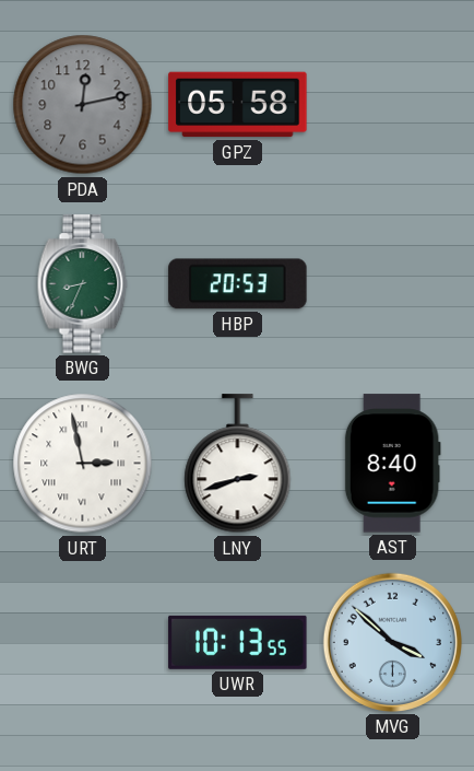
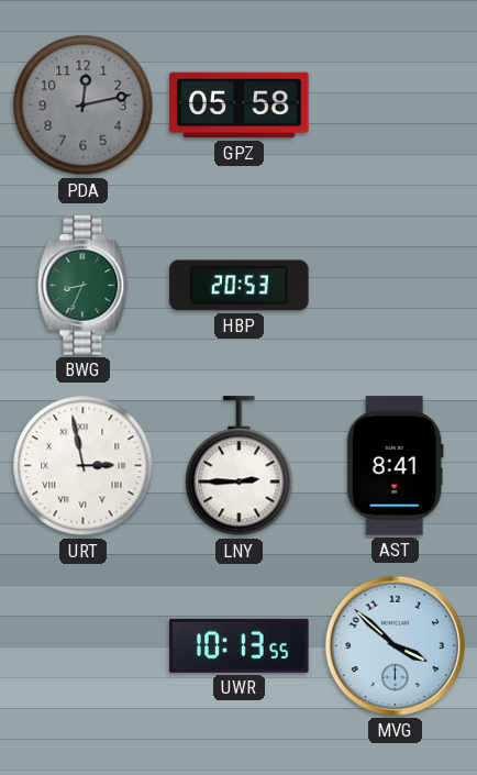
LNY: 2:42 -> 2:45
AST: 8:40 -> 8:41
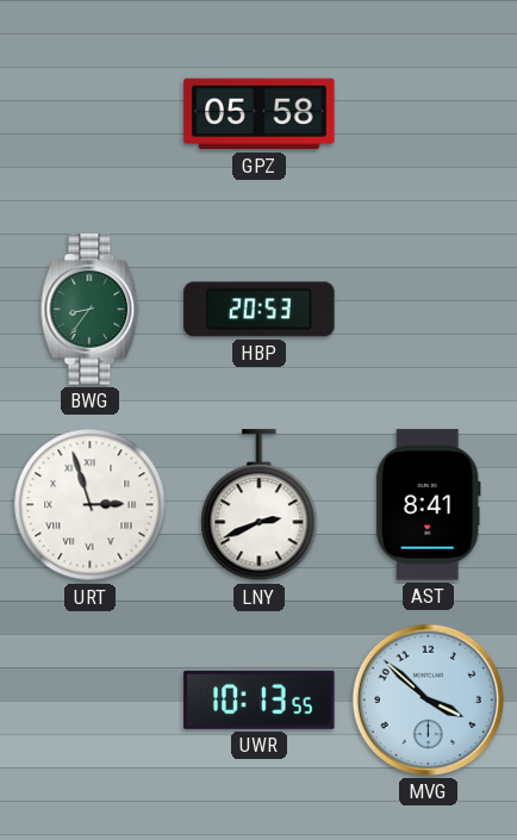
PDA: 12:13 -> none
BWG: 8:34 -> 8:36
URT: 2:58 -> 2:57
LNY: 2:45 -> 2:41
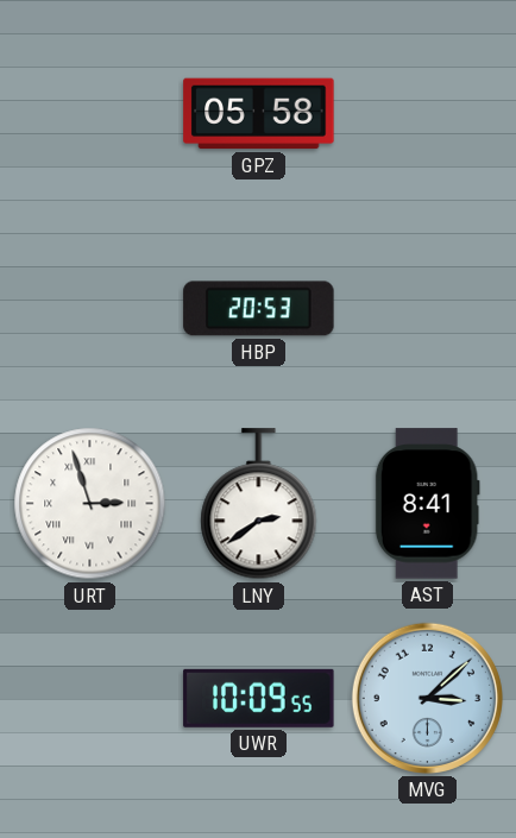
BWG: 8:36 -> none
LNY: 2:41 -> 2:39
UWR: 10:13 -> 10:09
MVG: 3:52 -> 3:08
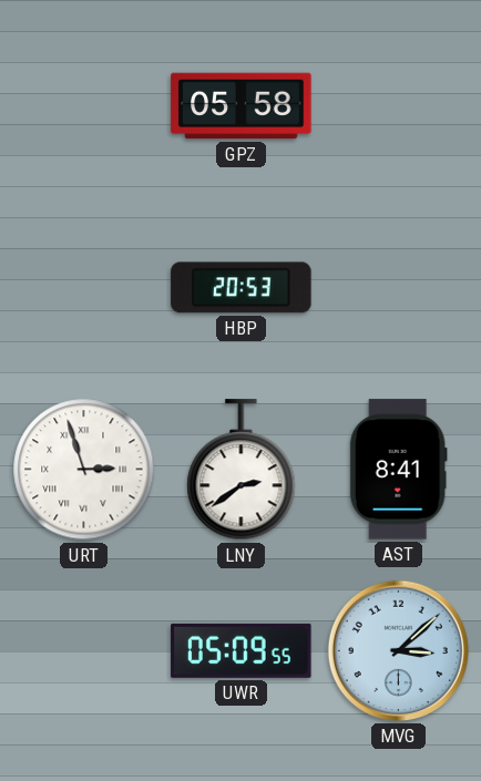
UWR: 10:09 -> 05:09
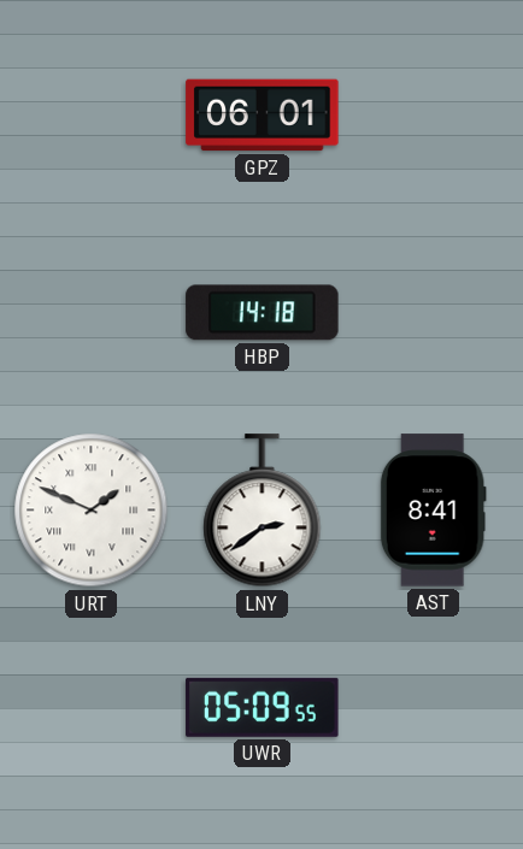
GPZ: 05:58 -> 06:01
HBP: 20:53 -> 14:18
URT: 2:57 -> 1:49
MVG: 3:08 -> none
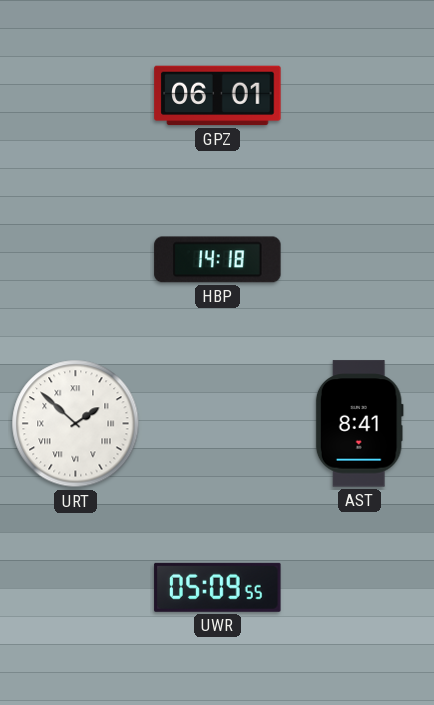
URT: 1:49 -> 1:52
LNY: 2:39 -> none
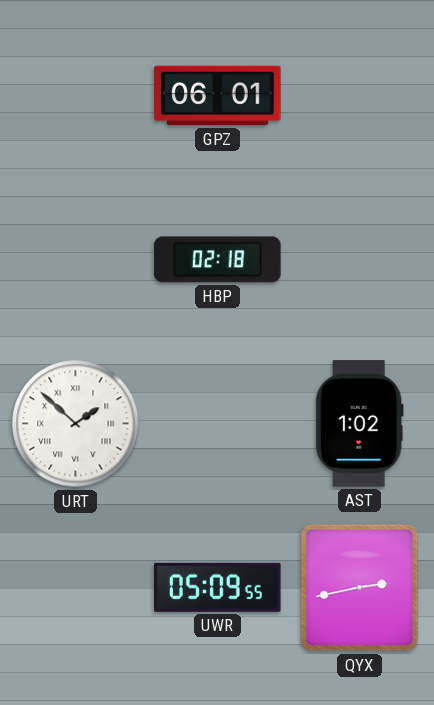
HBP: 14:18 -> 02:18
AST: 8:41 -> 1:02
QYX: none -> 2:43
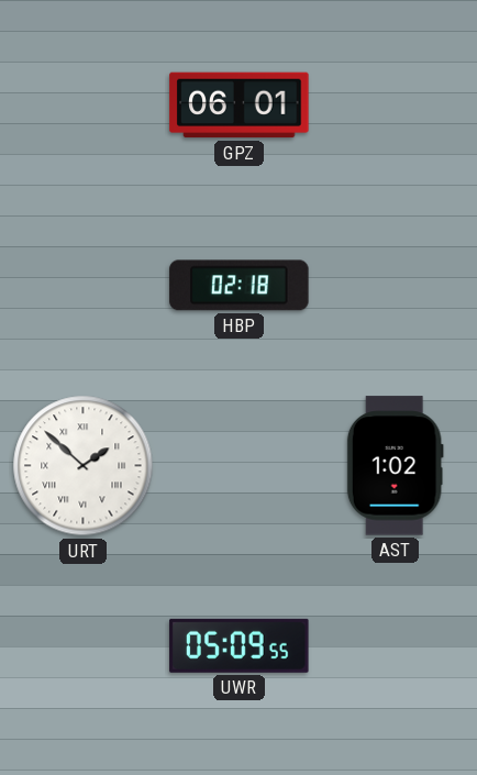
QYX: 2:43 -> none
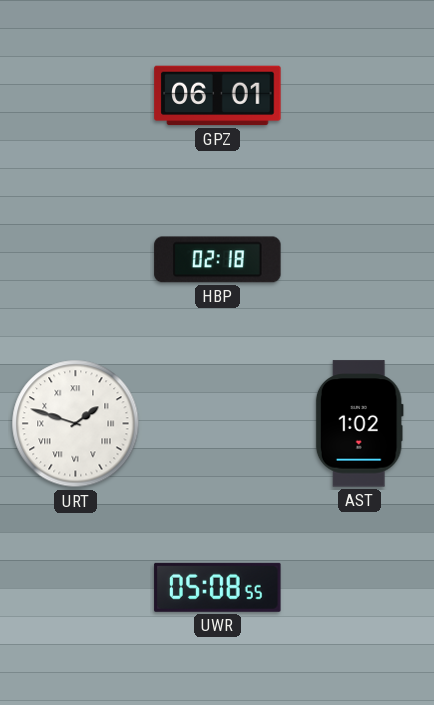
URT: 1:52 -> 1:48
UWR: 05:09 -> 05:08
